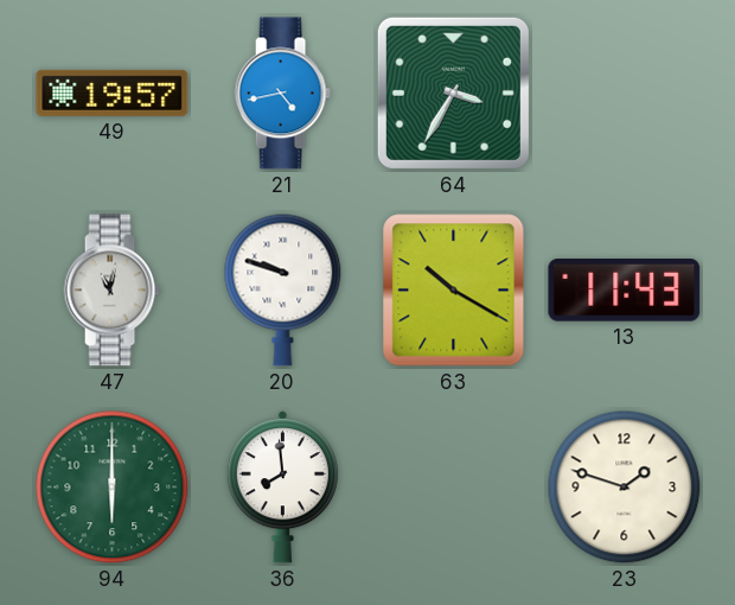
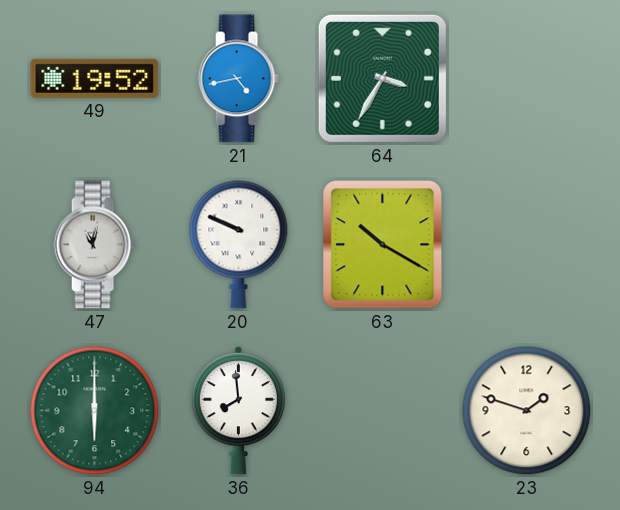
49: 19:57 -> 19:52
20: 9:48 -> 9:49
13: 11:43 -> none
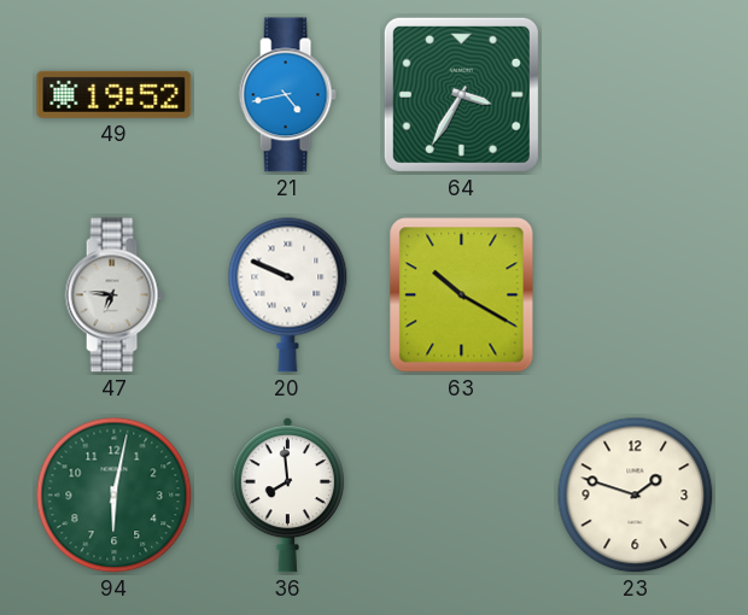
47: 11:02 -> 6:46
94: 6:00 -> 6:02
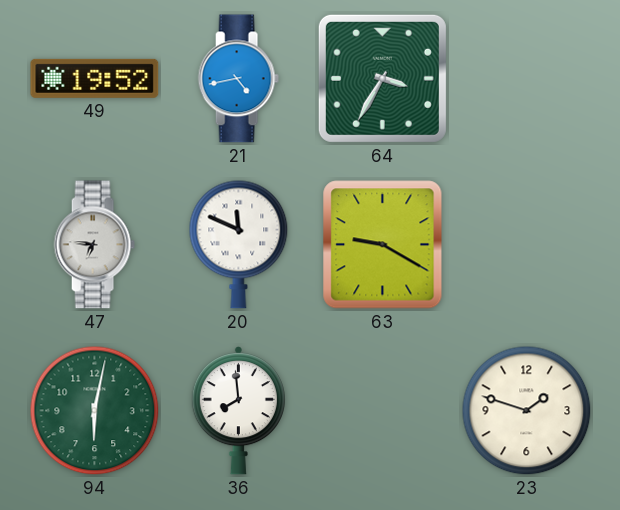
20: 9:49 -> 11:49
63: 10:20 -> 9:20
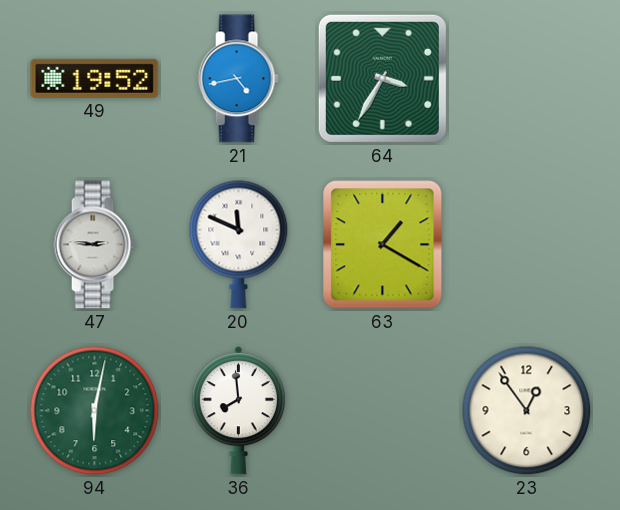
47: 6:46 -> 2:46
63: 9:20 -> 1:20
23: 1:48 -> 12:54
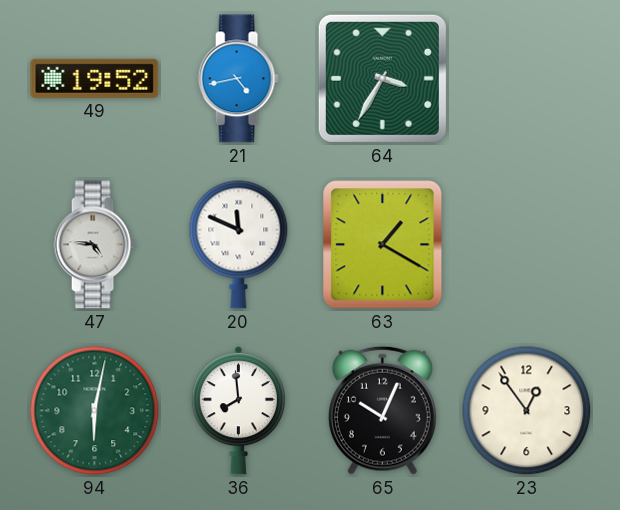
47: 2:46 -> 4:46
65: none -> 10:04
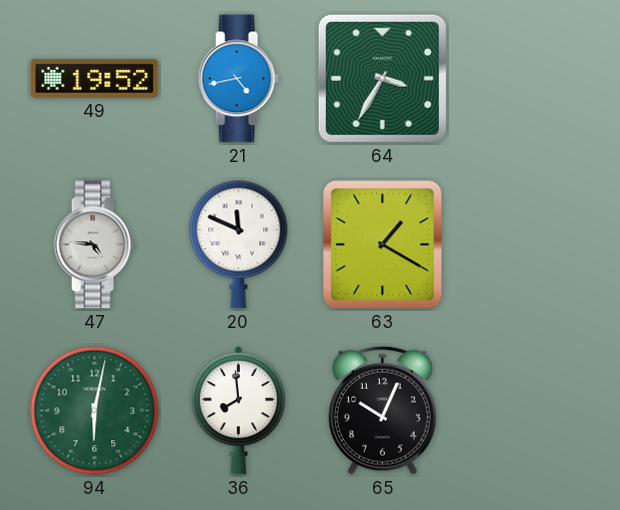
23: 12:54 -> none
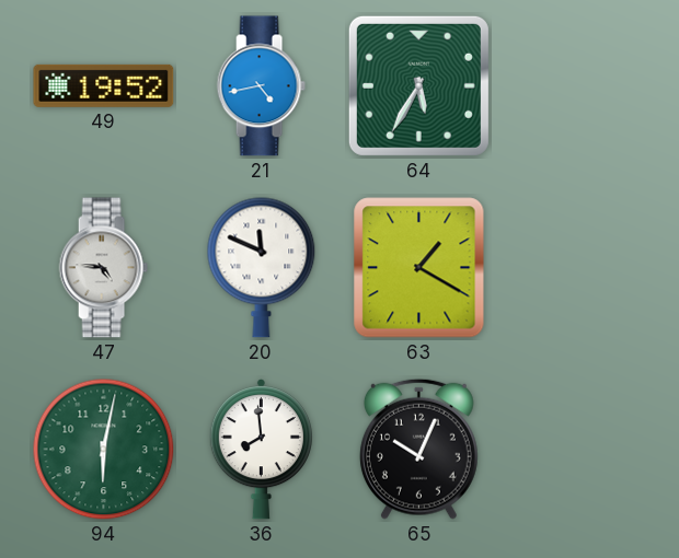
64: 3:35 -> 5:35
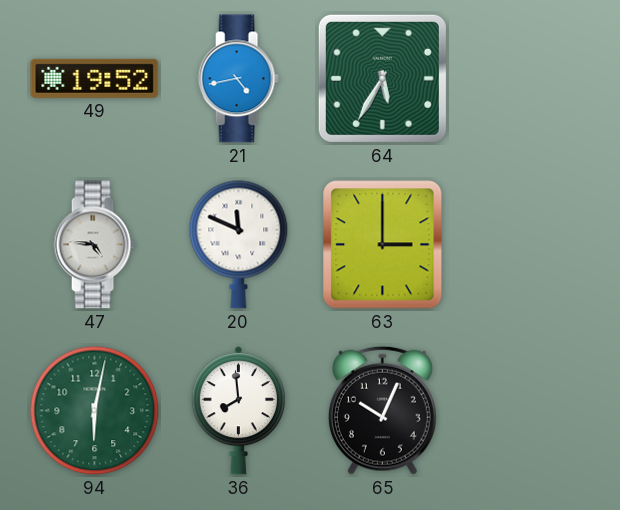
63: 1:20 -> 3:00
